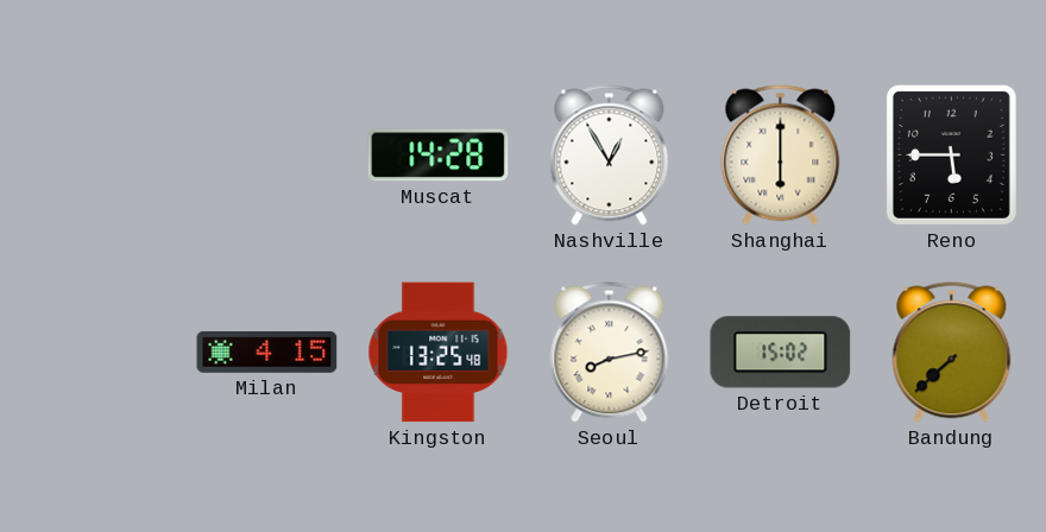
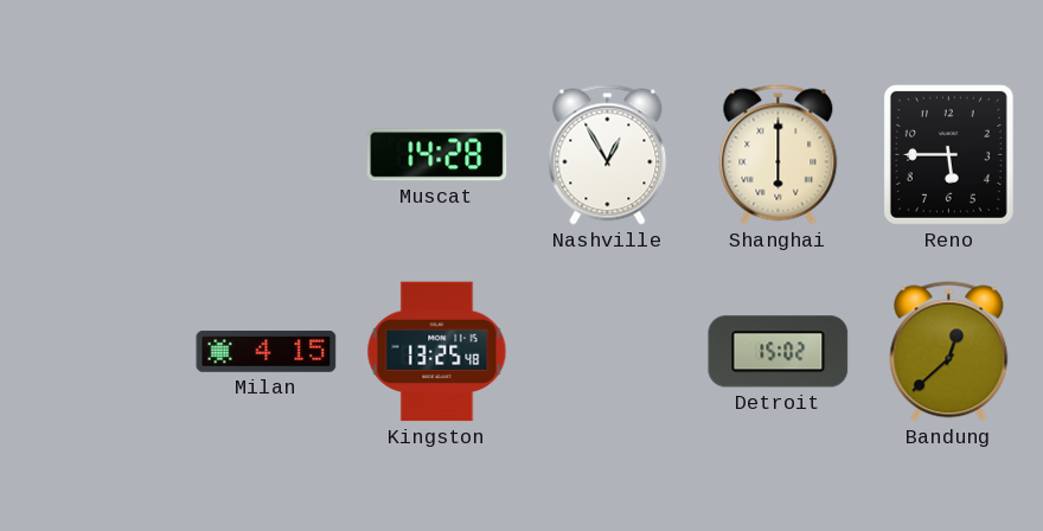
Seoul: 8:13 -> none
Bandung: 7:38 -> 12:38
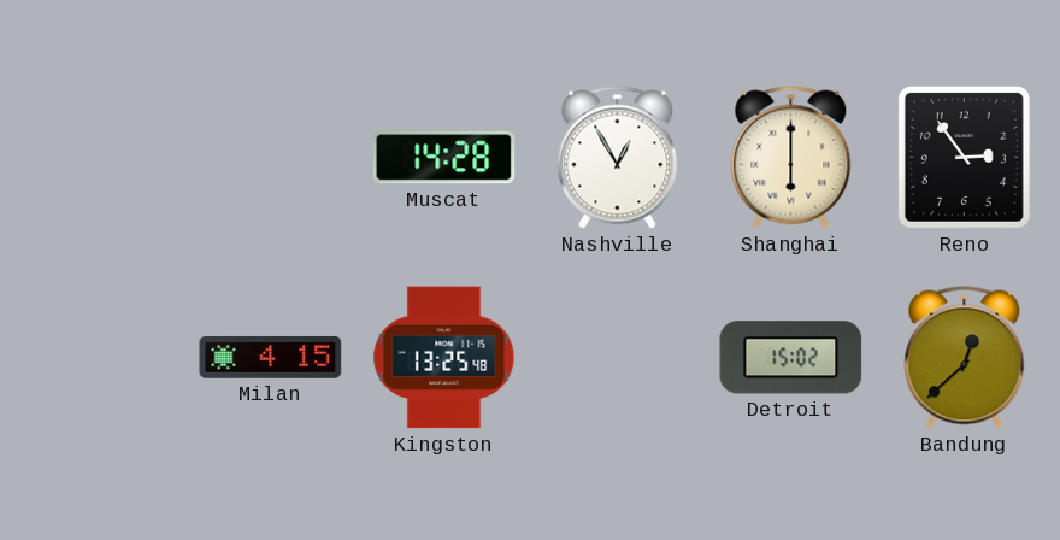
Reno: 5:45 -> 2:54
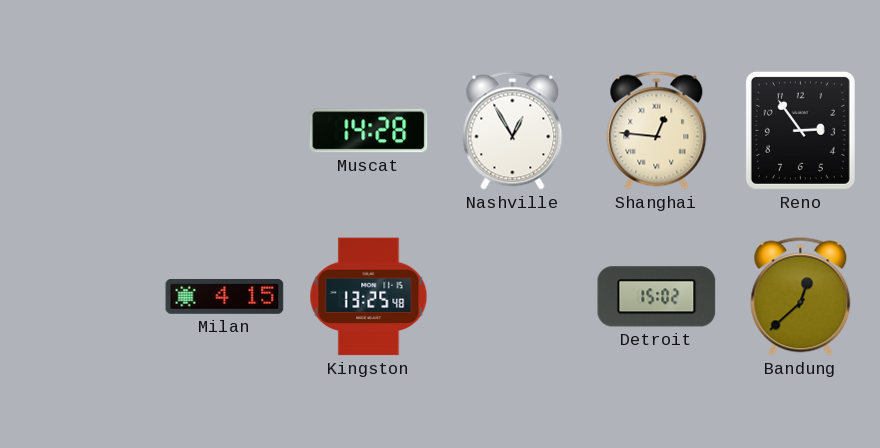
Shanghai: 6:00 -> 12:46
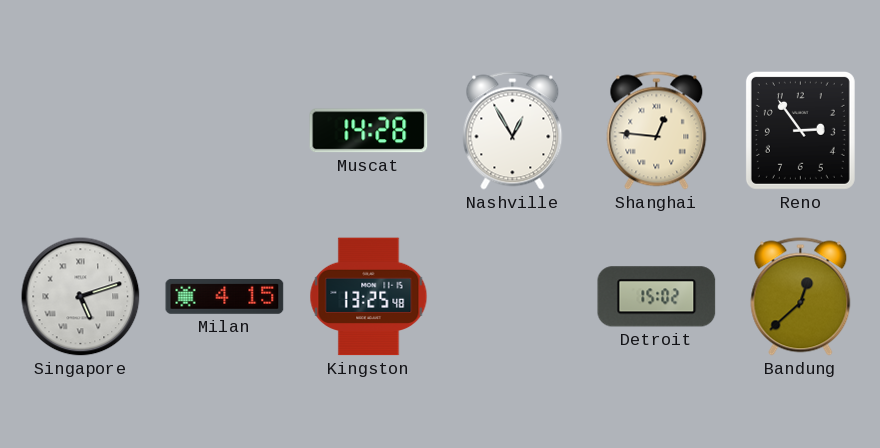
Singapore: none -> 5:12
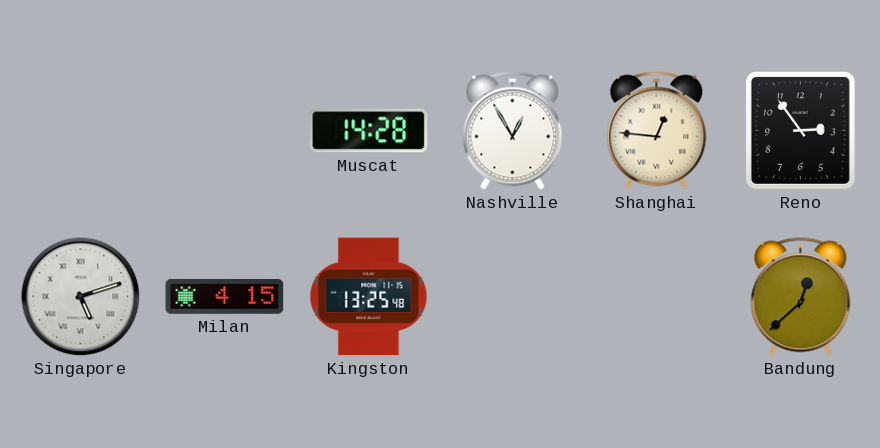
Detroit: 15:02 -> none
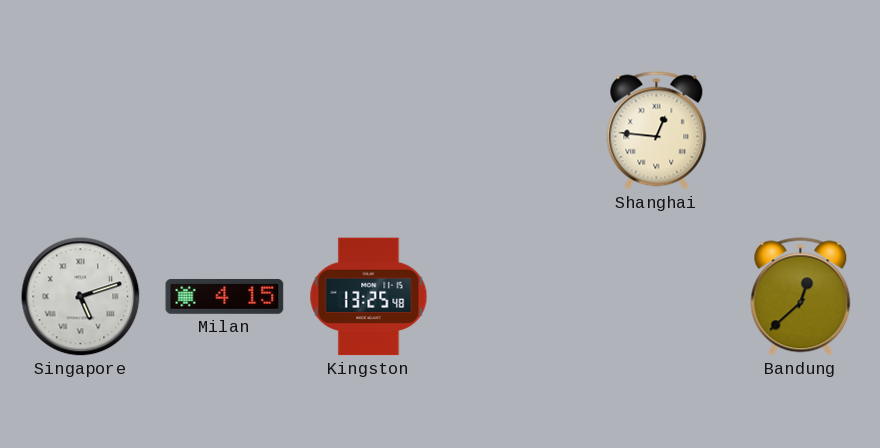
Muscat: 14:28 -> none
Nashville: 12:55 -> none
Reno: 2:54 -> none
